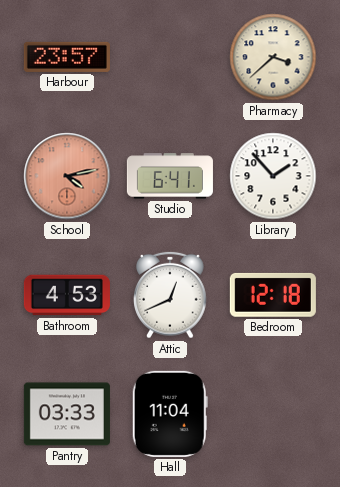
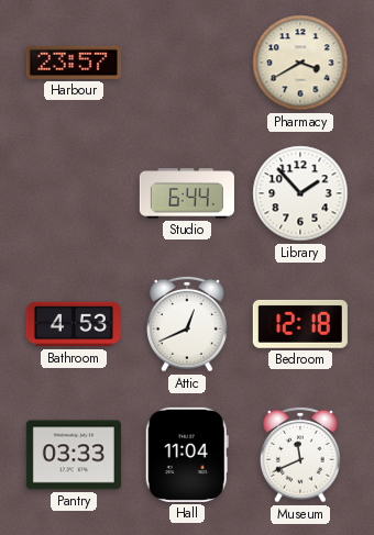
Pharmacy: 3:38 -> 3:40
School: 4:13 -> none
Studio: 6:41 -> 6:44
Museum: none -> 11:41
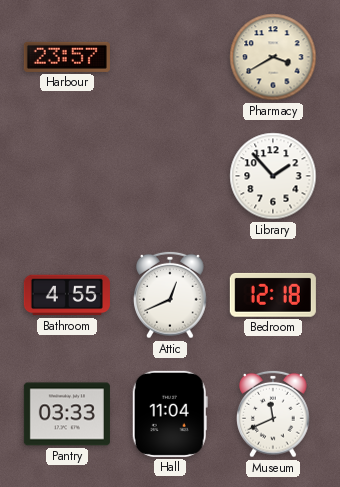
Studio: 6:44 -> none
Bathroom: 4:53 -> 4:55
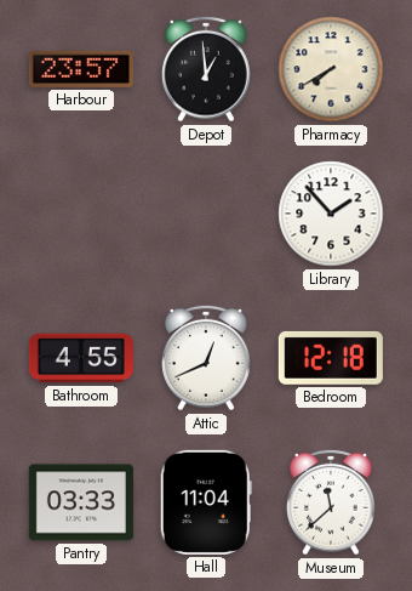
Depot: none -> 12:59
Pharmacy: 3:40 -> 7:40
Museum: 11:41 -> 11:38
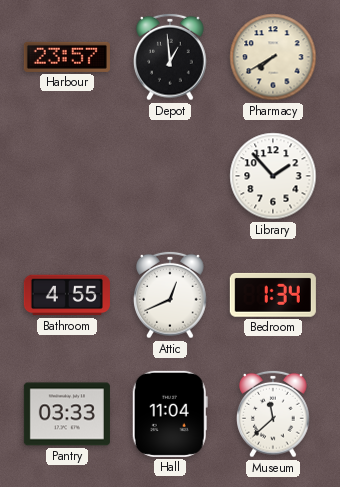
Bedroom: 12:18 -> 1:34
